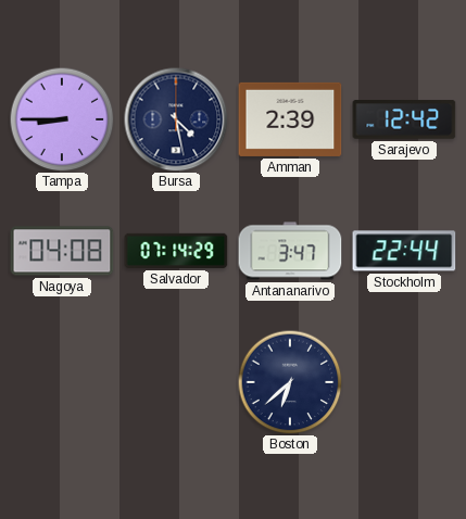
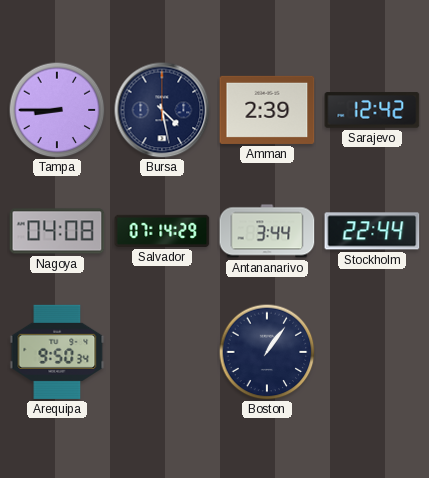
Antananarivo: 3:47 -> 3:44
Arequipa: none -> 9:50
Boston: 6:38 -> 1:06
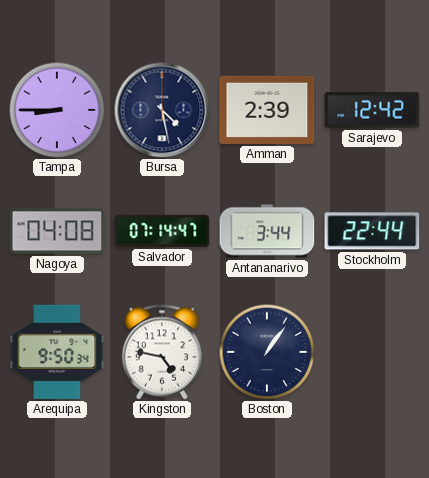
Salvador: 07:14:29 -> 07:14:47
Kingston: none -> 4:47
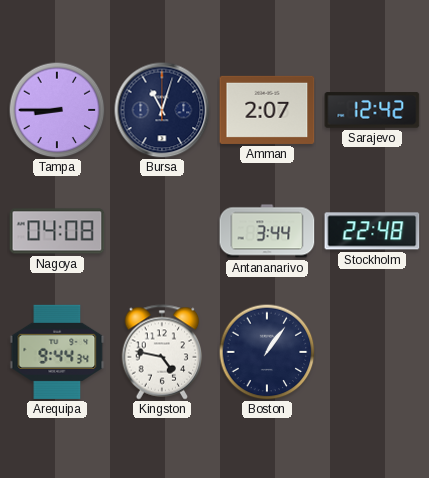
Bursa: 4:28 -> 11:03
Amman: 2:39 -> 2:07
Salvador: 07:14 -> none
Stockholm: 22:44 -> 22:48
Arequipa: 9:50 -> 9:44
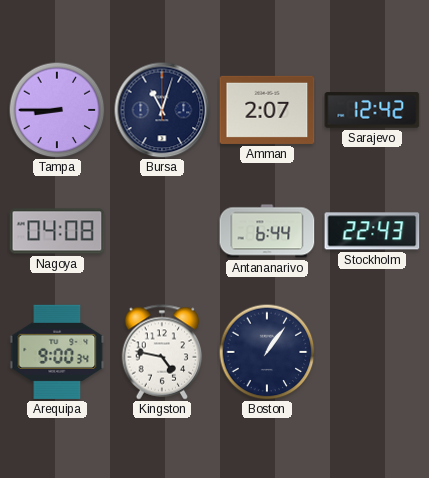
Antananarivo: 3:44 -> 6:44
Stockholm: 22:48 -> 22:43
Arequipa: 9:44 -> 9:00
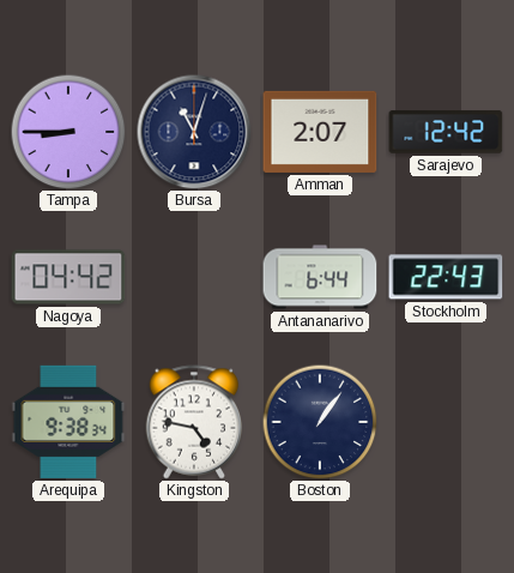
Nagoya: 04:08 -> 04:42
Arequipa: 9:00 -> 9:38
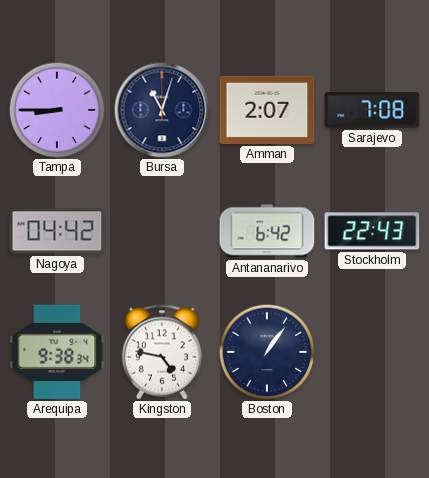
Sarajevo: 12:42 -> 7:08
Antananarivo: 6:44 -> 6:42
